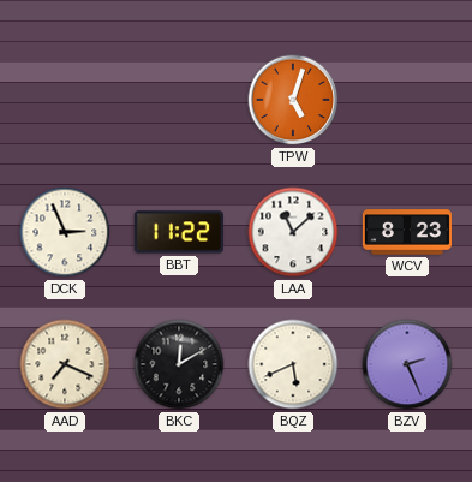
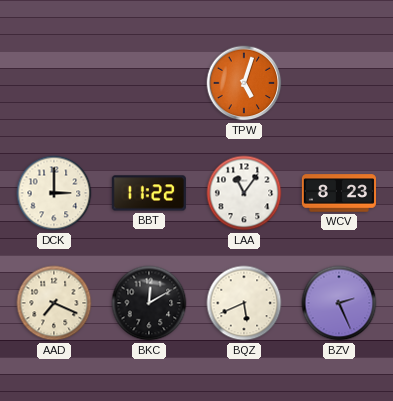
DCK: 2:56 -> 3:00
LAA: 11:08 -> 11:06
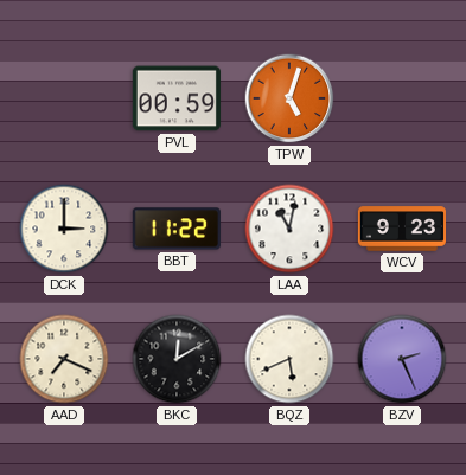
PVL: none -> 00:59
LAA: 11:06 -> 11:02
WCV: 8:23 -> 9:23
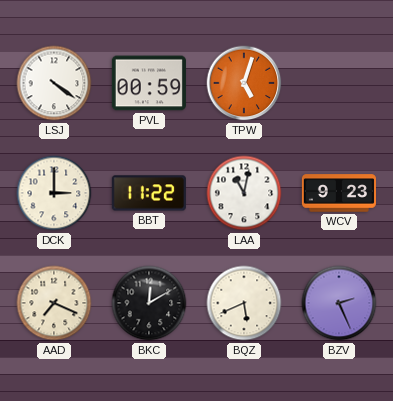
LSJ: none -> 4:21
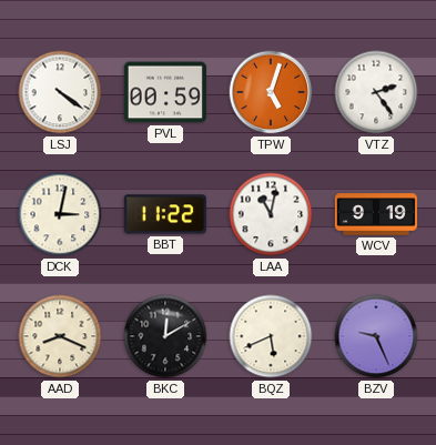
VTZ: none -> 2:24
DCK: 3:00 -> 3:02
WCV: 9:23 -> 9:19
AAD: 7:19 -> 8:19
BZV: 2:26 -> 9:26
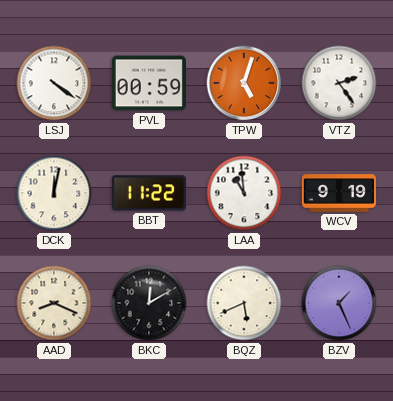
DCK: 3:02 -> 12:02
LAA: 11:02 -> 10:59
BZV: 9:26 -> 1:26
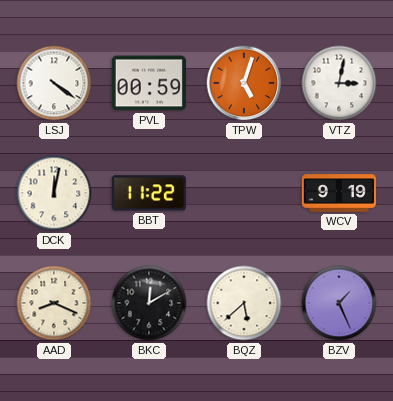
VTZ: 2:24 -> 3:02
LAA: 10:59 -> none
BQZ: 5:41 -> 5:38
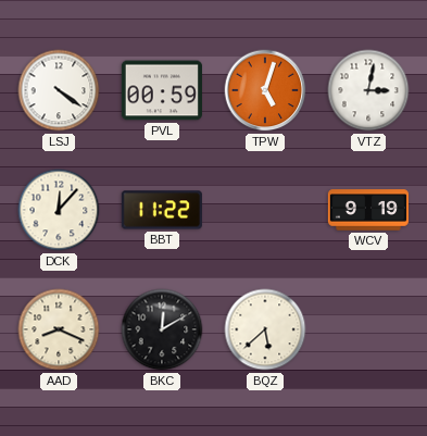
DCK: 12:02 -> 12:07
BZV: 1:26 -> none
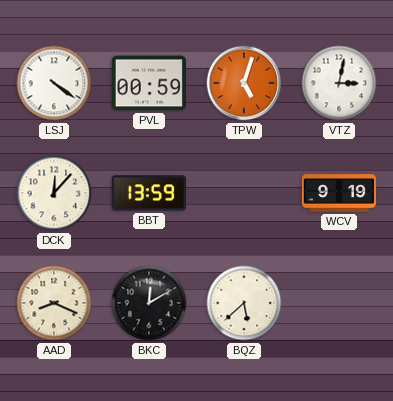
BBT: 11:22 -> 13:59
